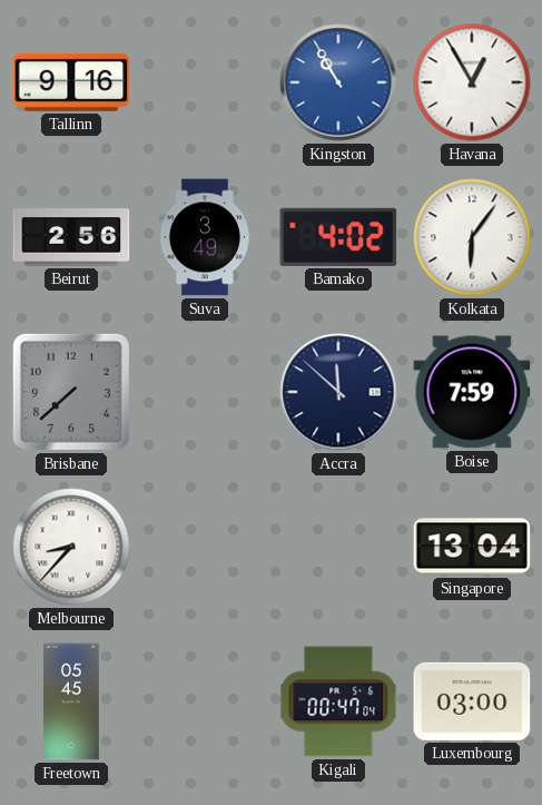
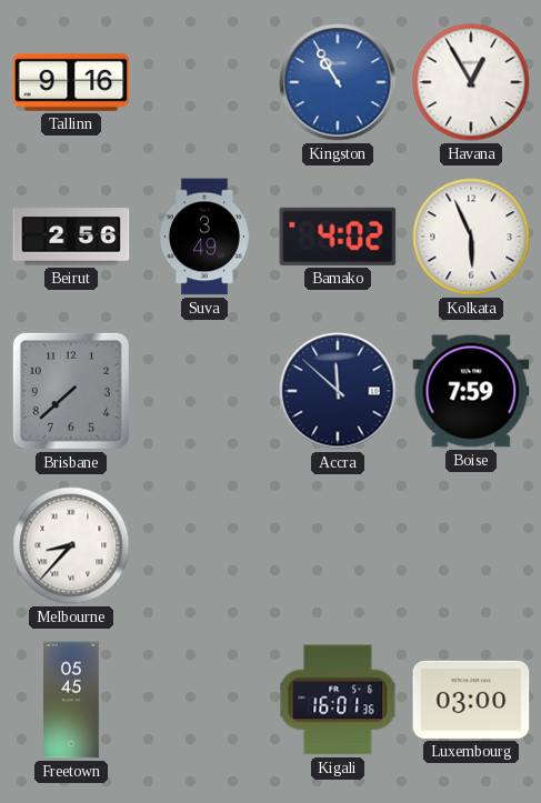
Kolkata: 6:06 -> 5:56
Singapore: 13:04 -> none
Kigali: 00:47 -> 16:01
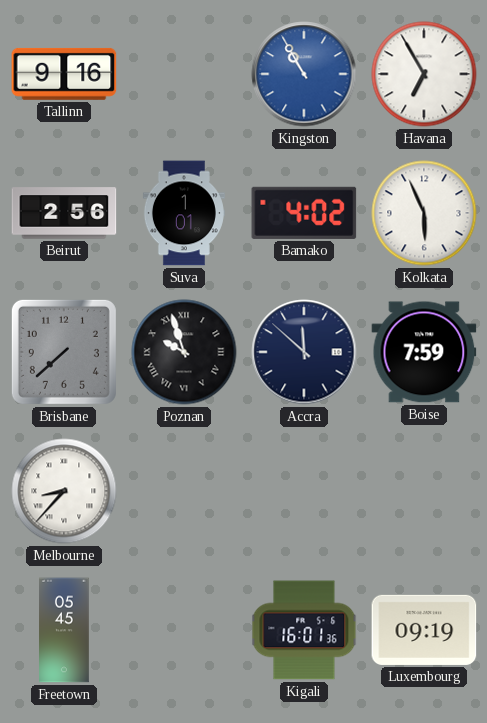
Havana: 12:55 -> 6:55
Suva: 3:49 -> 1:01
Poznan: none -> 9:57
Luxembourg: 03:00 -> 09:19
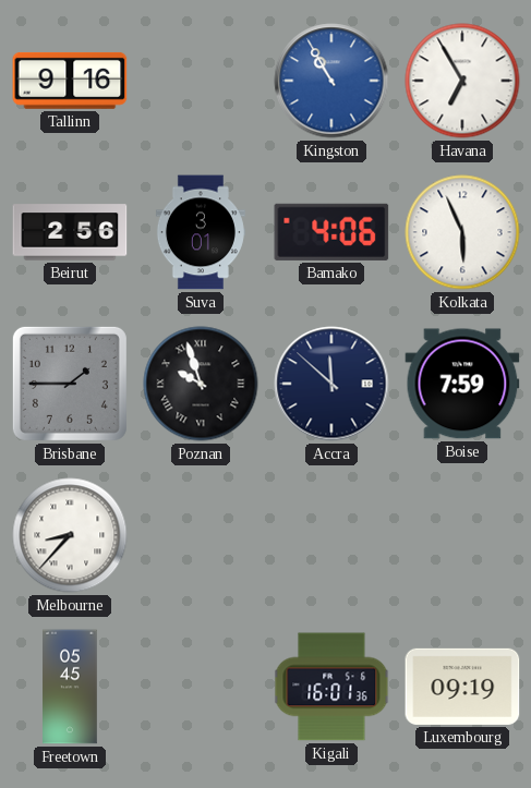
Suva: 1:01 -> 3:01
Bamako: 4:02 -> 4:06
Brisbane: 7:38 -> 1:45
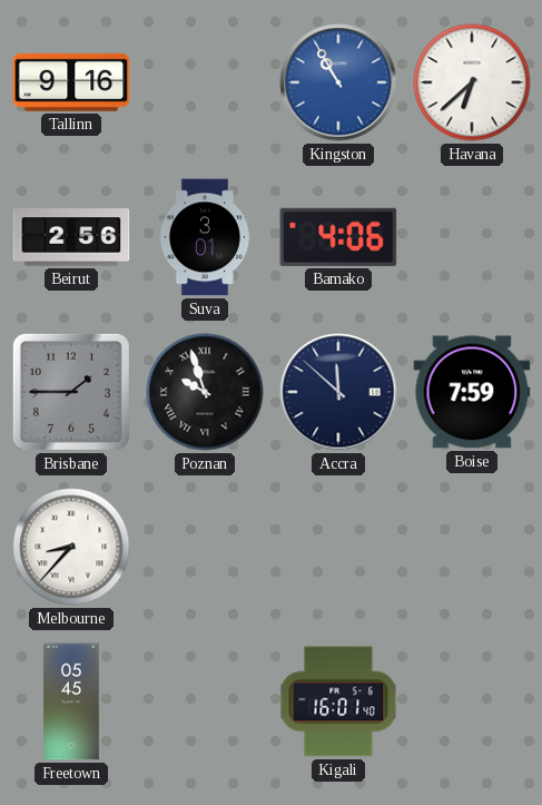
Havana: 6:55 -> 6:38
Kolkata: 5:56 -> none
Kigali: 16:01:36 -> 16:01:40
Luxembourg: 09:19 -> none
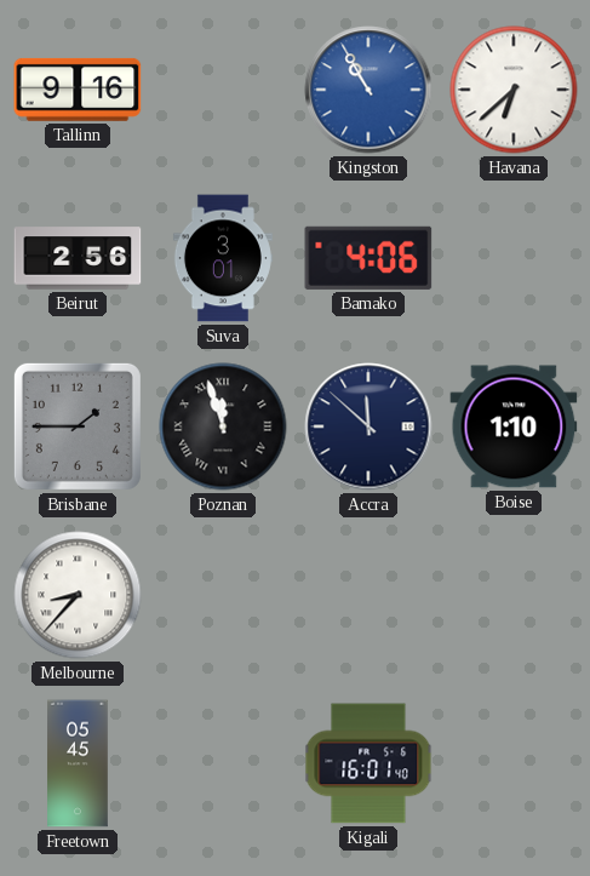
Poznan: 9:57 -> 11:57
Boise: 7:59 -> 1:10
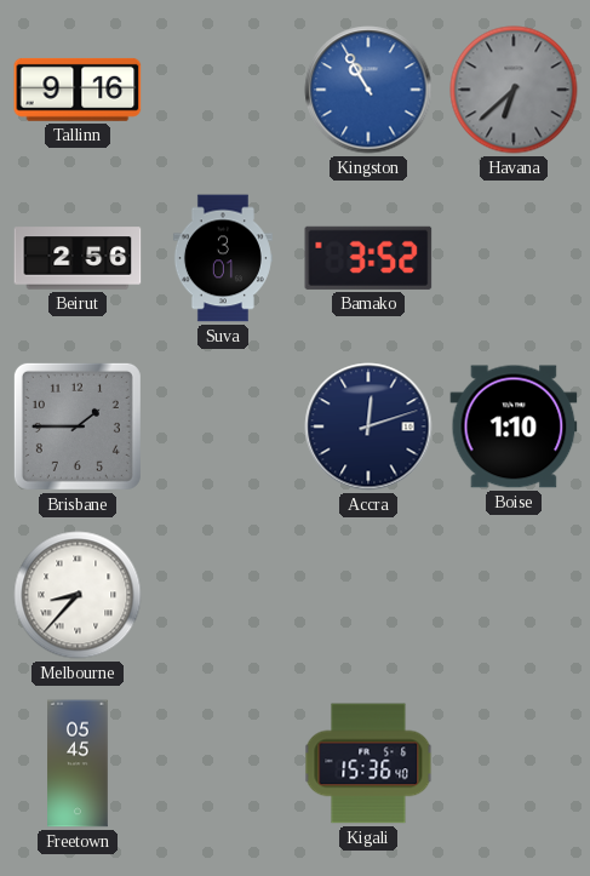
Havana dial: white -> grey
Bamako: 4:06 -> 3:52
Poznan: 11:57 -> none
Accra: 11:52 -> 12:12
Kigali: 16:01 -> 15:36
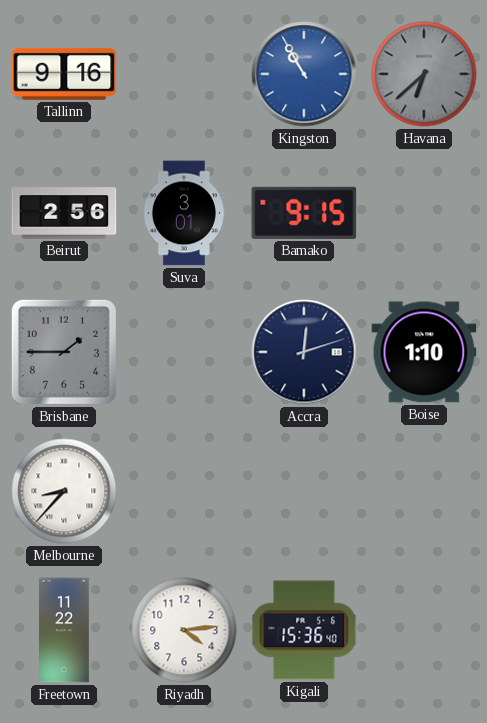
Bamako: 3:52 -> 9:15
Freetown: 05:45 -> 11:22
Riyadh: none -> 4:14
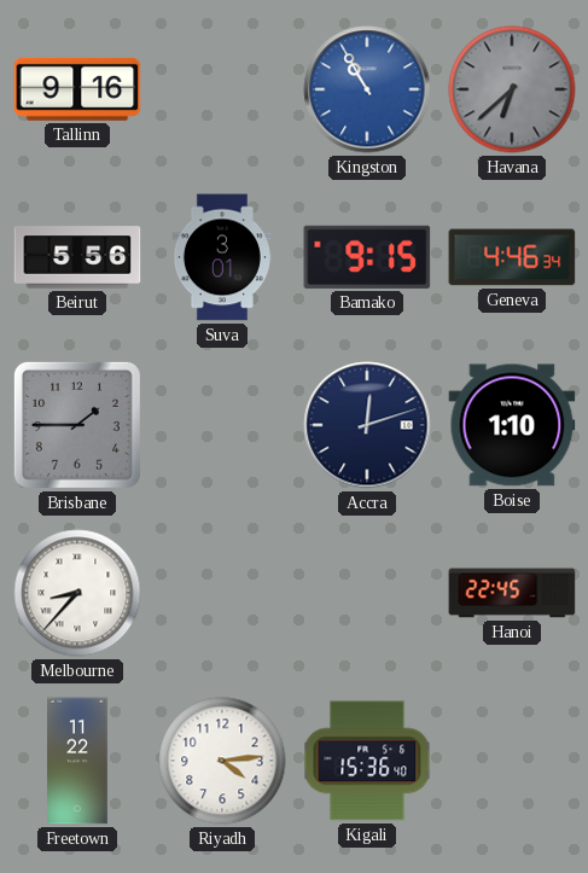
Beirut: 2:56 -> 5:56
Geneva: none -> 4:46
Hanoi: none -> 22:45
